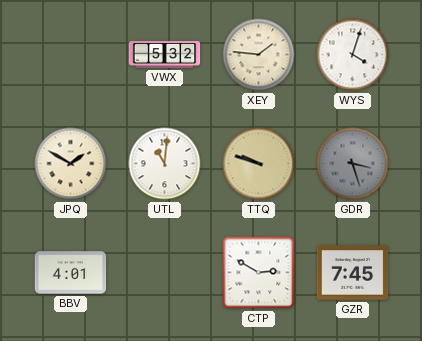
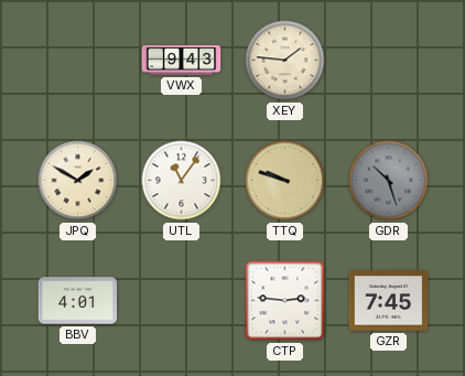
VWX: 5:32 -> 9:43
WYS: 4:03 -> none
UTL: 11:01 -> 11:06
GDR: 3:27 -> 10:27
CTP: 2:50 -> 2:46
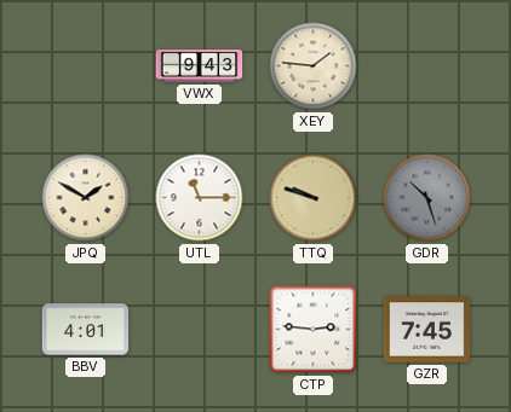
UTL: 11:06 -> 11:15
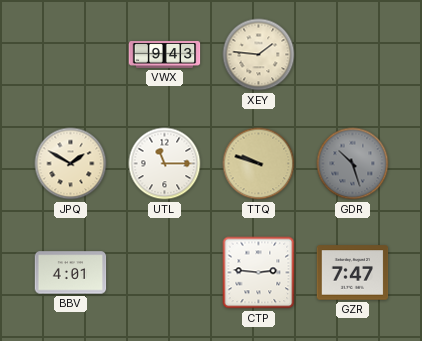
GZR: 7:45 -> 7:47
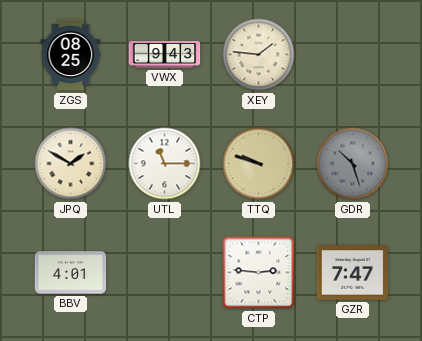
ZGS: none -> 08:25
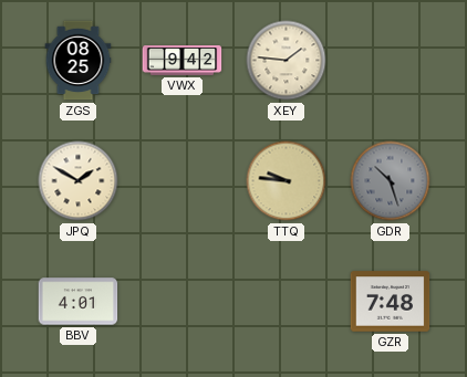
VWX: 9:43 -> 9:42
UTL: 11:15 -> none
TTQ: 9:48 -> 9:46
CTP: 2:46 -> none
GZR: 7:47 -> 7:48
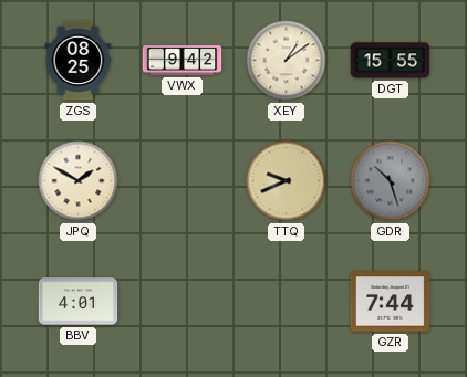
XEY: 1:46 -> 1:09
DGT: none -> 15:55
TTQ: 9:46 -> 9:41
GZR: 7:48 -> 7:44
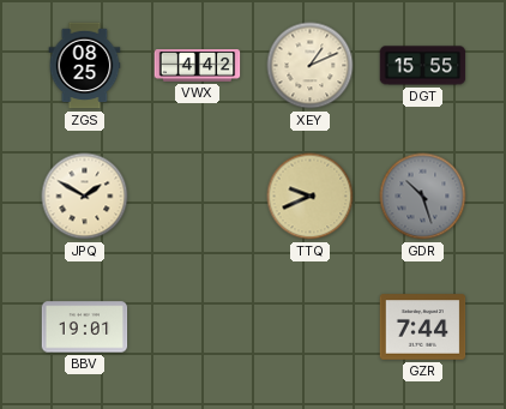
VWX: 9:42 -> 4:42
XEY: 1:09 -> 1:11
BBV: 4:01 -> 19:01
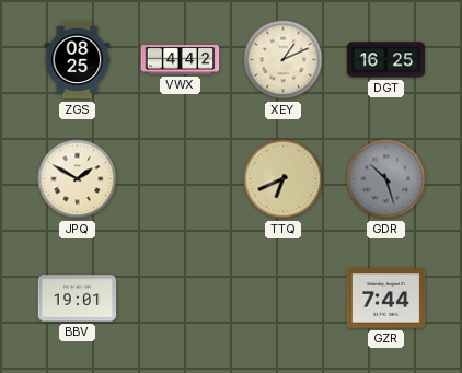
DGT: 15:55 -> 16:25
TTQ: 9:41 -> 6:41
